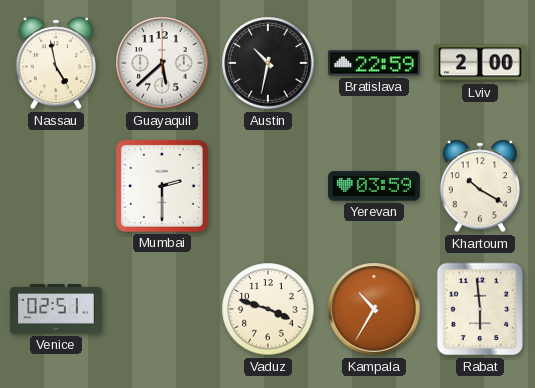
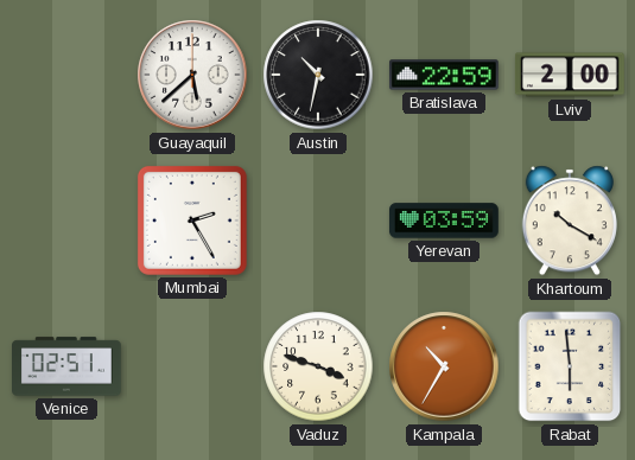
Nassau: 4:58 -> none
Mumbai: 2:30 -> 2:25
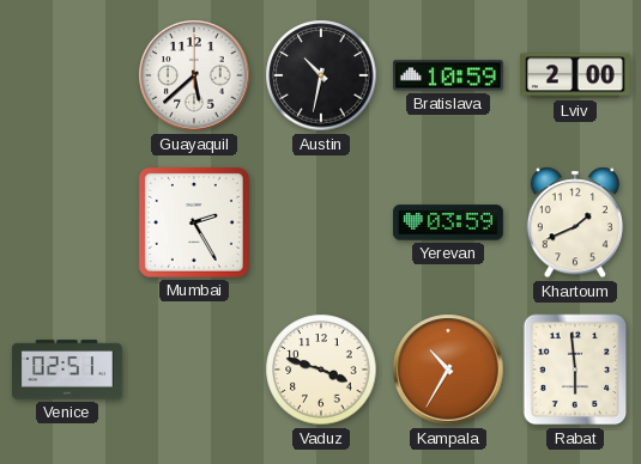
Bratislava: 22:59 -> 10:59
Khartoum: 10:20 -> 1:41
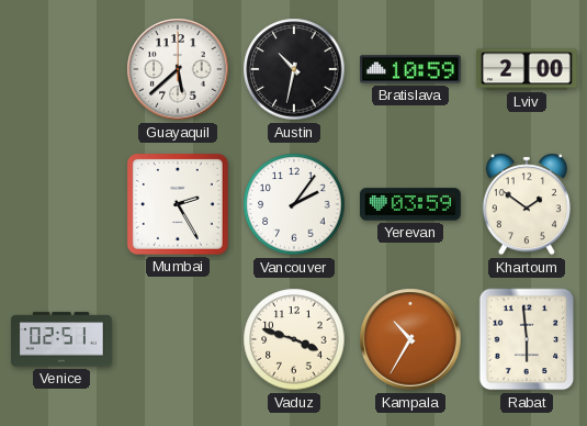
Vancouver: none -> 2:06
Khartoum: 1:41 -> 1:51
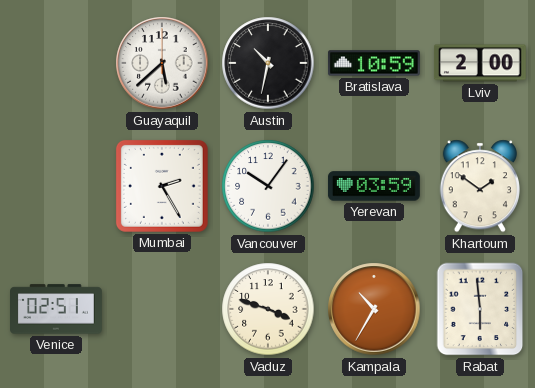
Vancouver: 2:06 -> 10:06
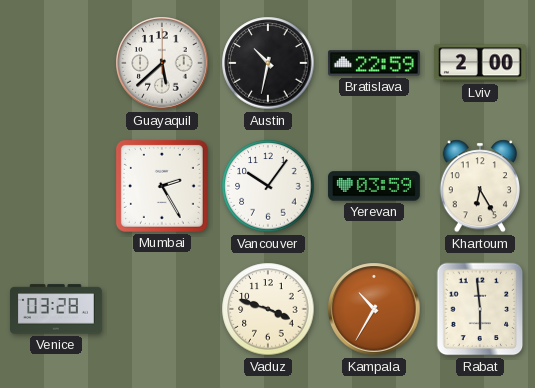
Bratislava: 10:59 -> 22:59
Khartoum: 1:51 -> 6:25
Venice: 02:51 -> 03:28
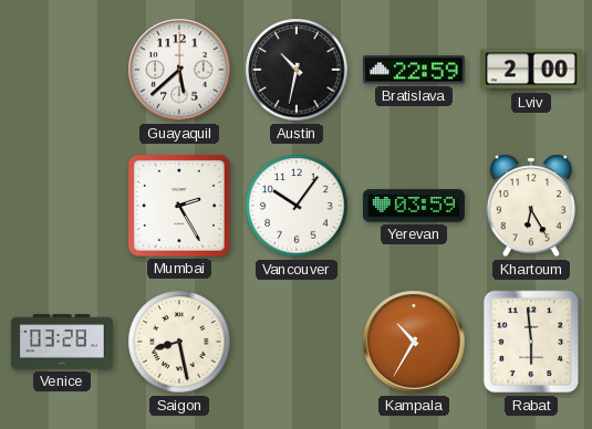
Saigon: none -> 8:28
Vaduz: 3:48 -> none
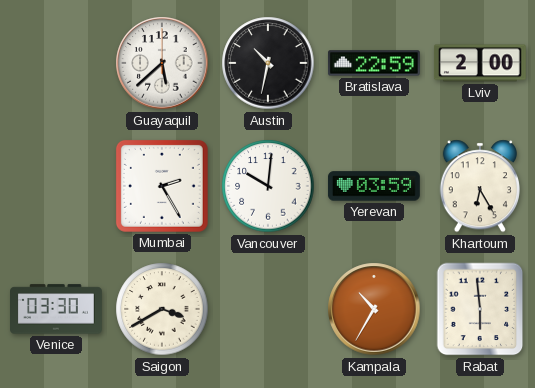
Vancouver: 10:06 -> 10:01
Venice: 03:28 -> 03:30
Saigon: 8:28 -> 3:40
